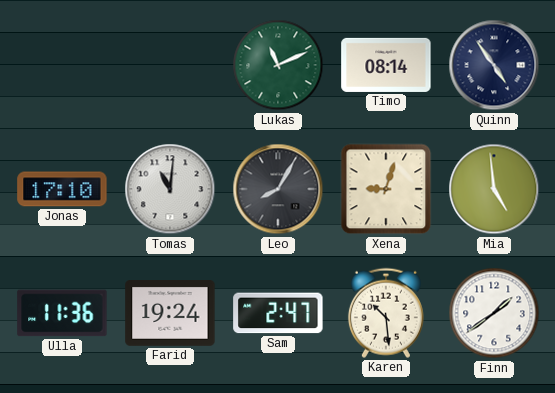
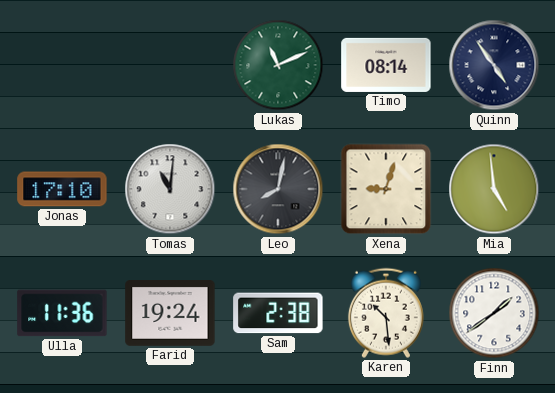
Leo: 8:05 -> 8:02
Sam: 2:47 -> 2:38
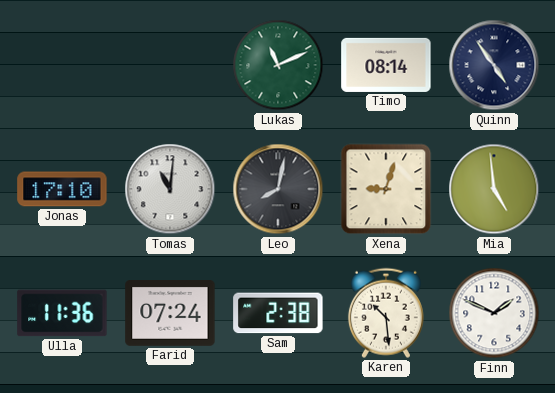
Farid: 19:24 -> 07:24
Finn: 1:39 -> 1:49
